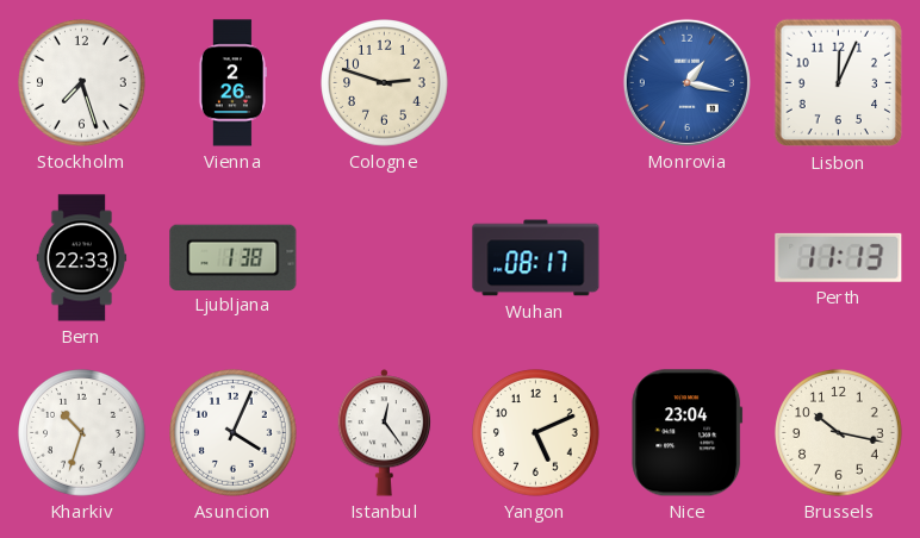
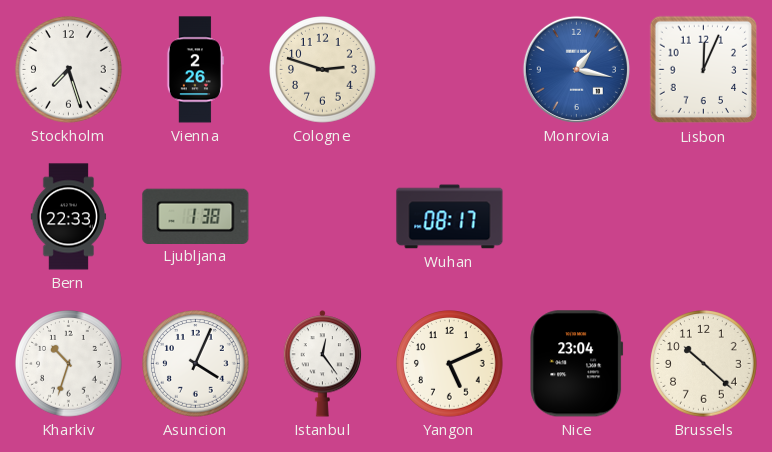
Perth: 11:13 -> none
Brussels: 10:17 -> 10:22
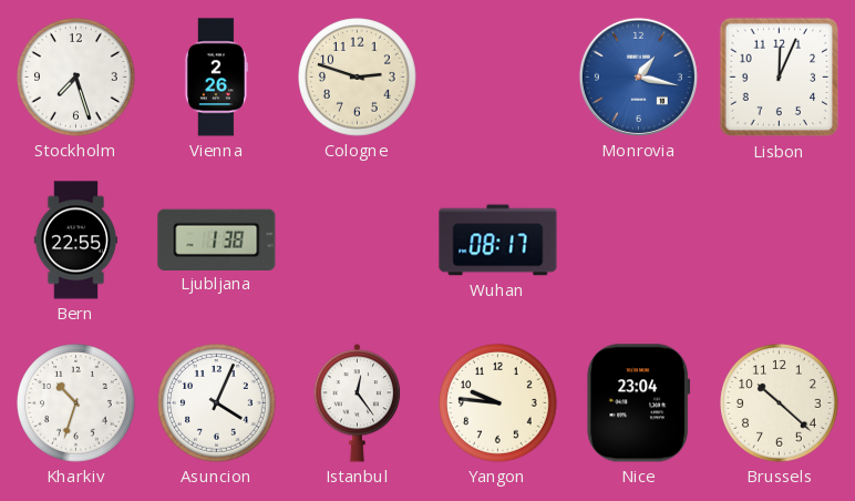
Bern: 22:33 -> 22:55
Yangon: 5:11 -> 9:46
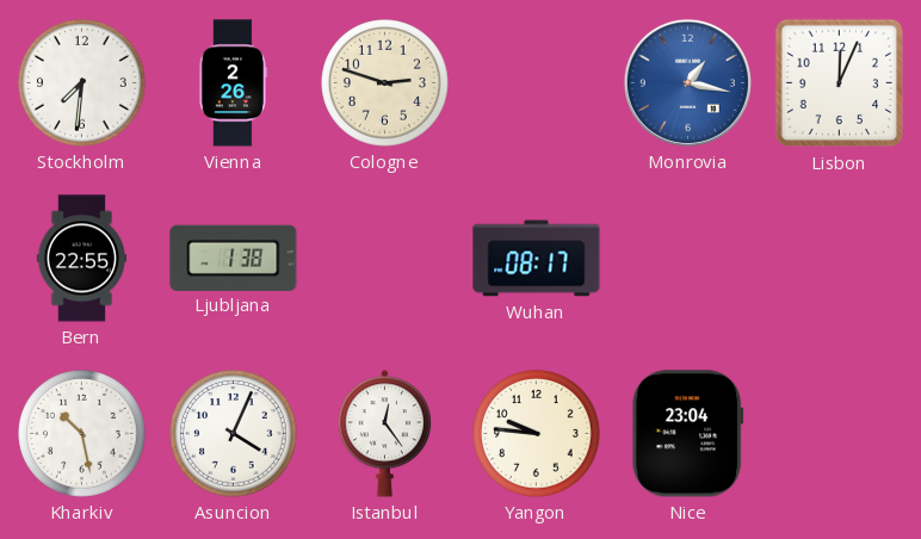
Stockholm: 7:27 -> 7:31
Kharkiv: 10:33 -> 10:28
Brussels: 10:22 -> none
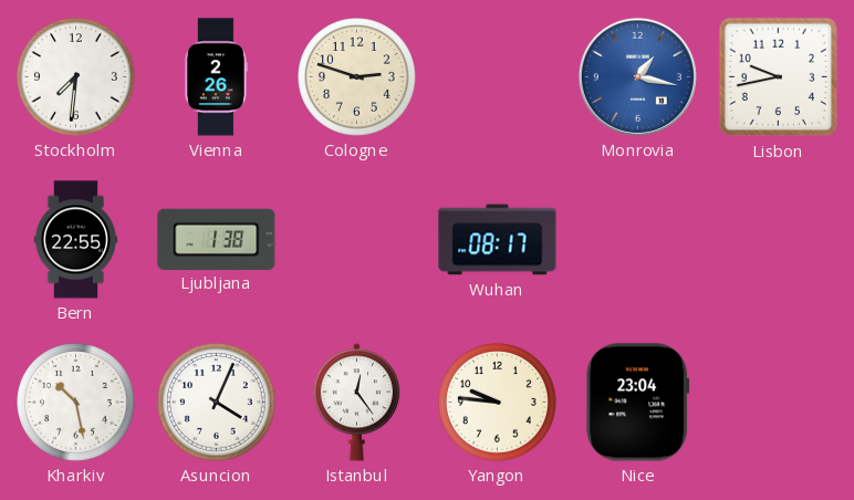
Lisbon: 12:04 -> 9:43
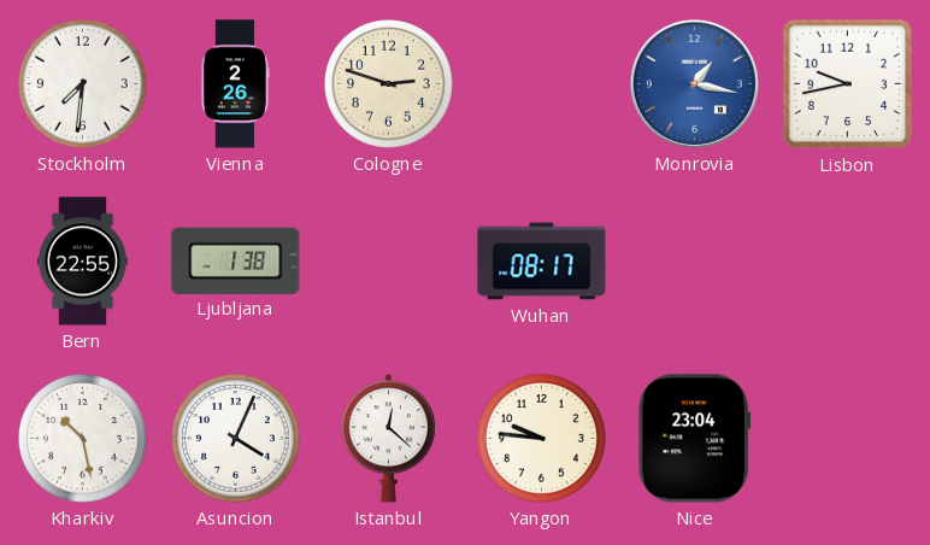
Istanbul: 12:24 -> 12:22
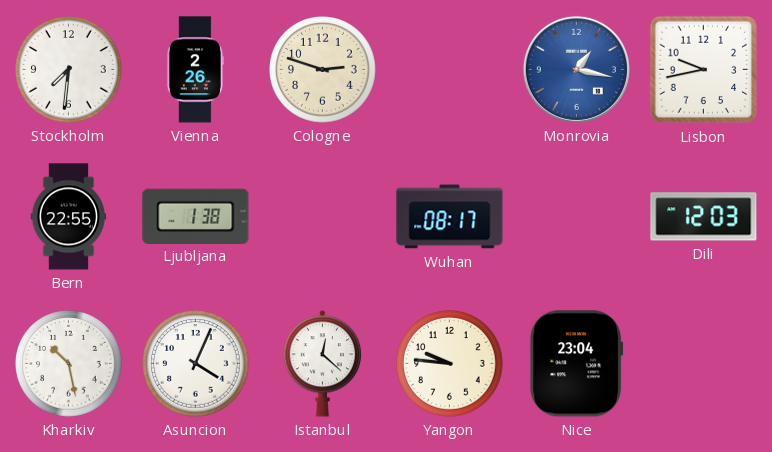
Dili: none -> 12:03
